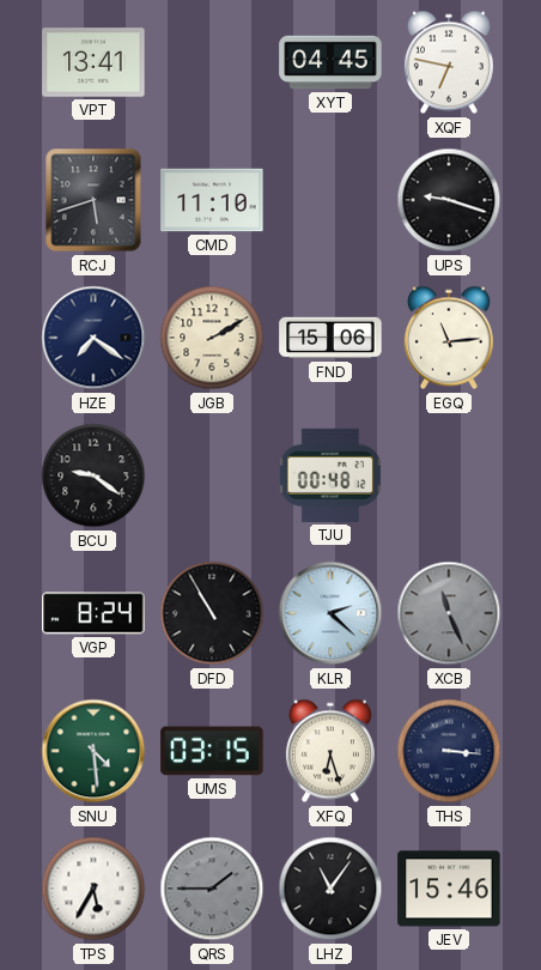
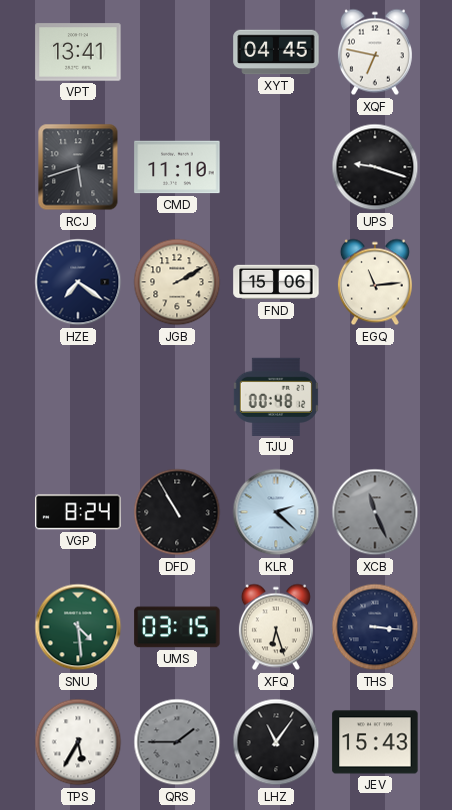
BCU: 9:21 -> none
JEV: 15:46 -> 15:43
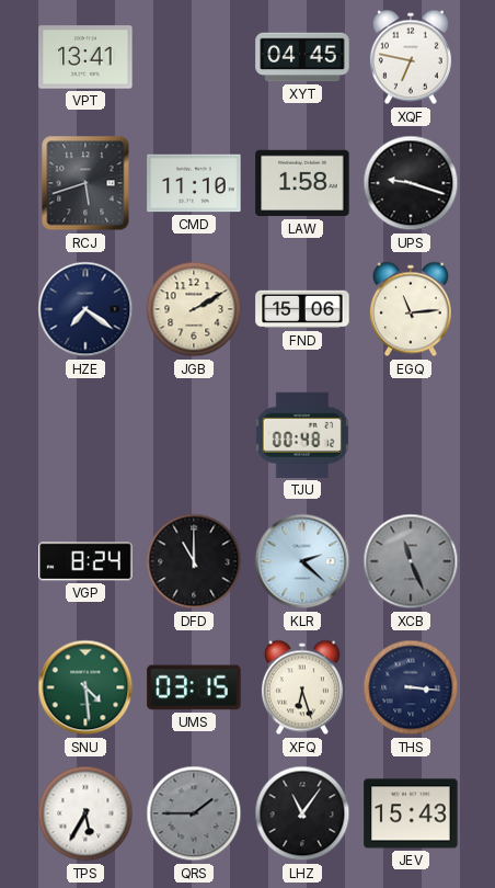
LAW: none -> 1:58
DFD: 10:55 -> 11:00
